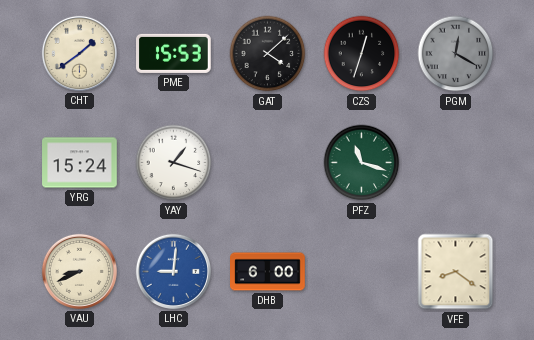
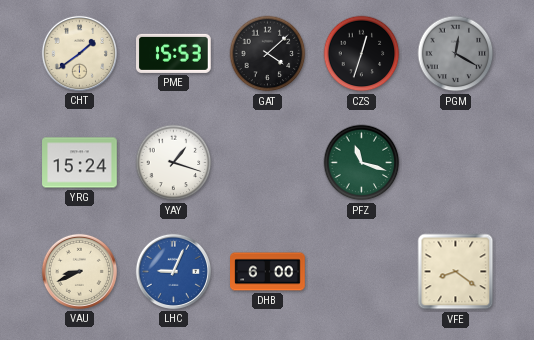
LHC: 9:01 -> 9:04
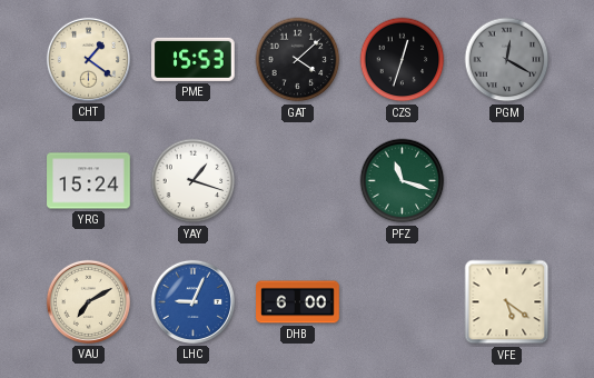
CHT: 1:39 -> 1:21
VAU: 8:41 -> 7:10
VFE: 8:21 -> 5:21
